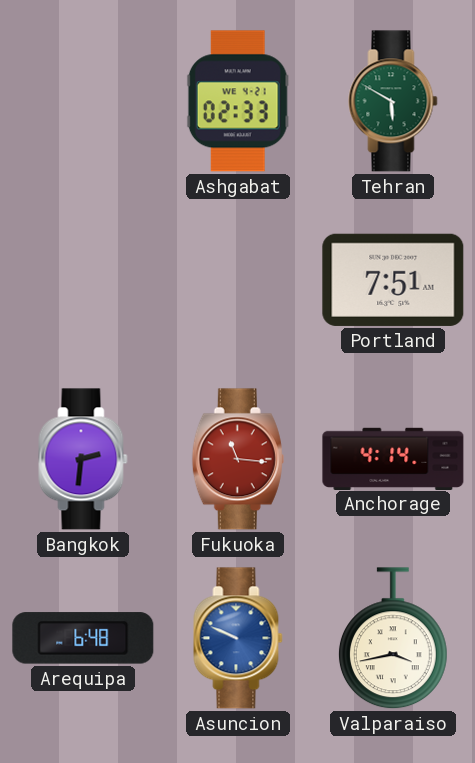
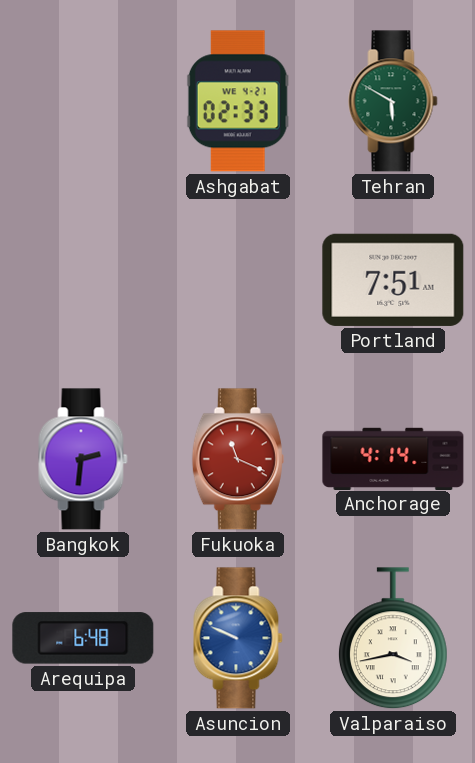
Fukuoka: 11:16 -> 11:19
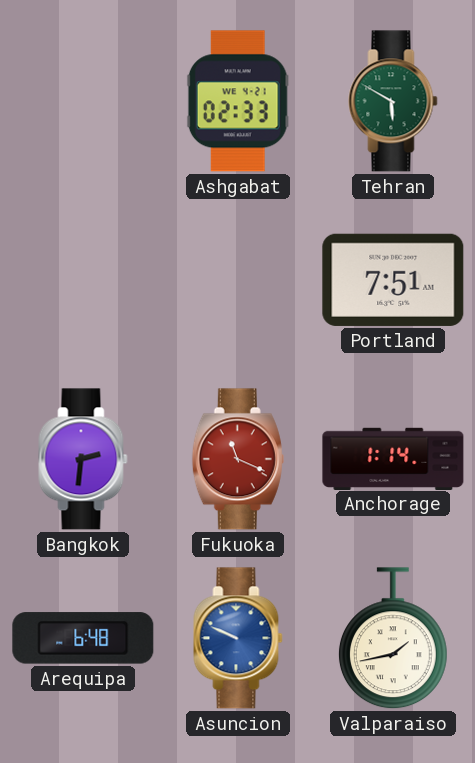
Anchorage: 4:14 -> 1:14
Valparaiso: 3:43 -> 1:43
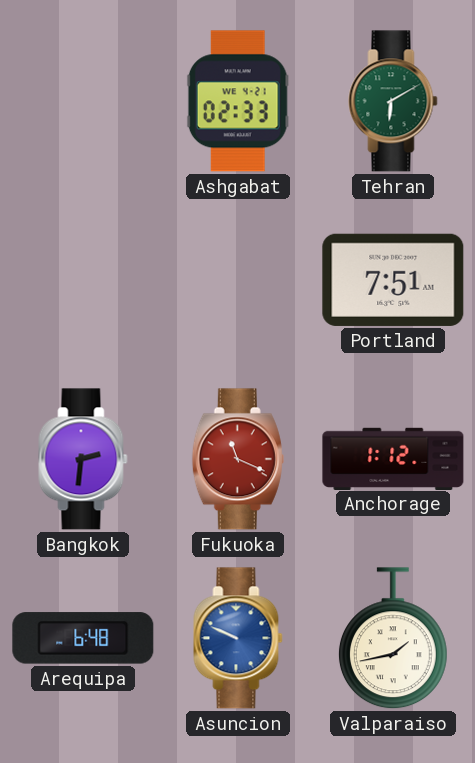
Tehran: 5:50 -> 6:10
Anchorage: 1:14 -> 1:12
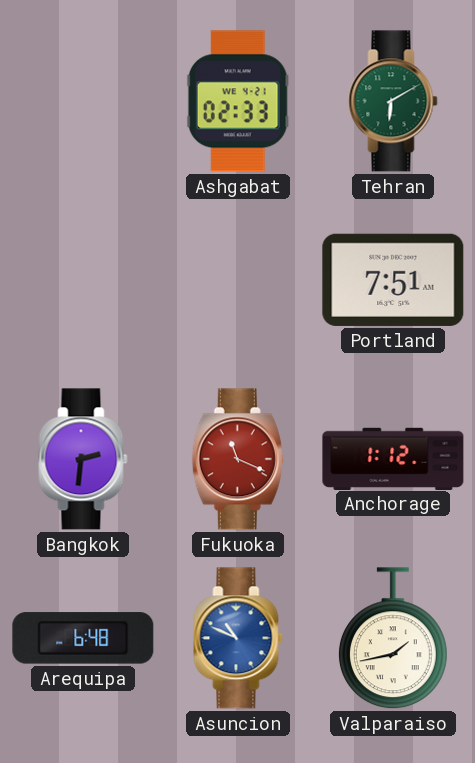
Asuncion: 9:49 -> 10:49
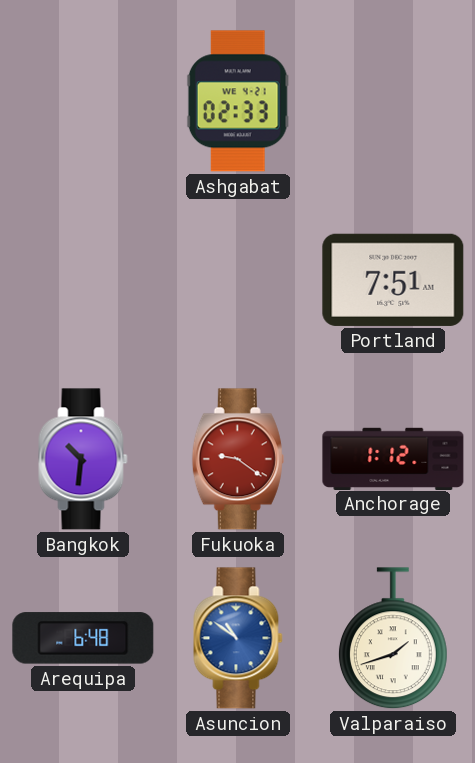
Tehran: 6:10 -> none
Bangkok: 2:31 -> 10:31
Fukuoka: 11:19 -> 9:21
Asuncion: 10:49 -> 10:51
Valparaiso: 1:43 -> 1:42
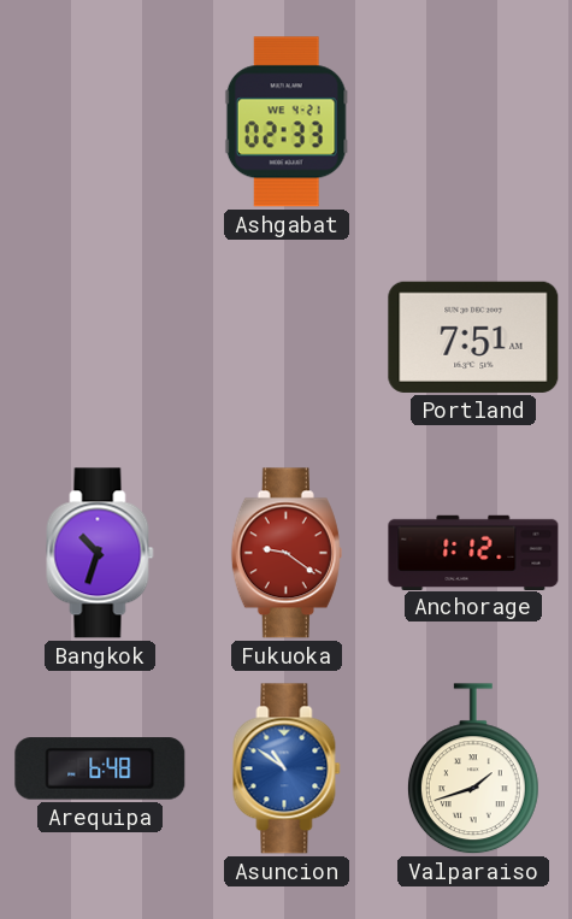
Bangkok: 10:31 -> 10:33
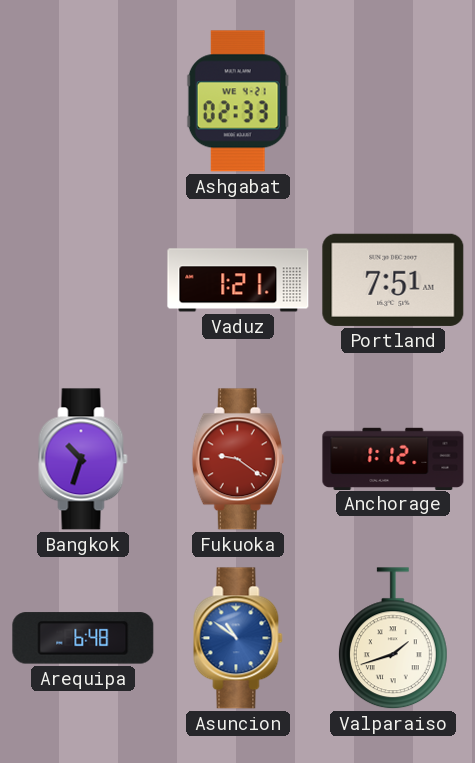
Vaduz: none -> 1:21
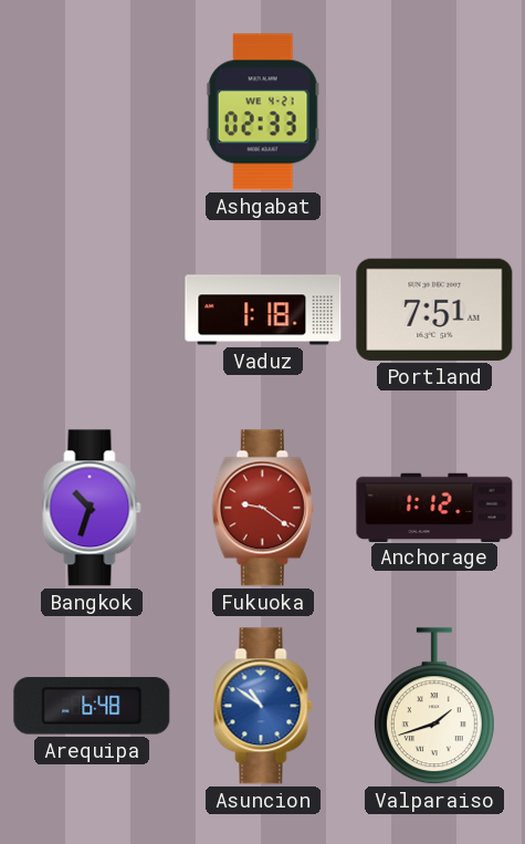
Vaduz: 1:21 -> 1:18
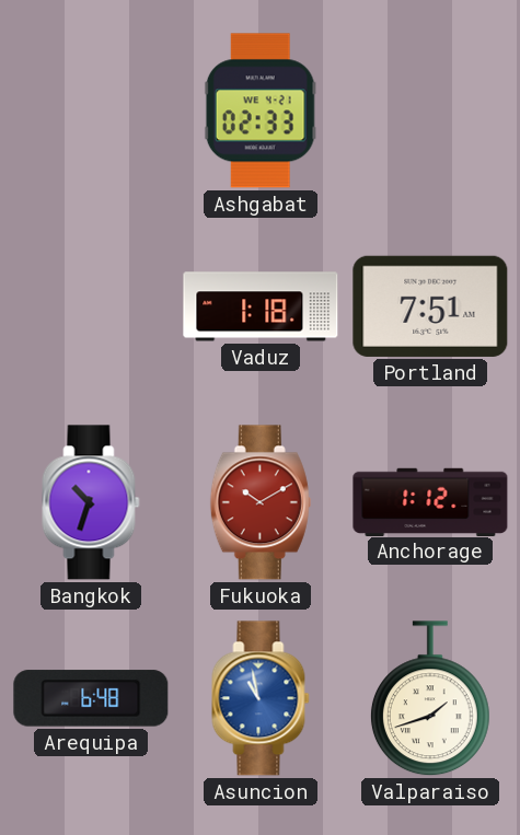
Fukuoka: 9:21 -> 10:10
Asuncion: 10:51 -> 10:58
